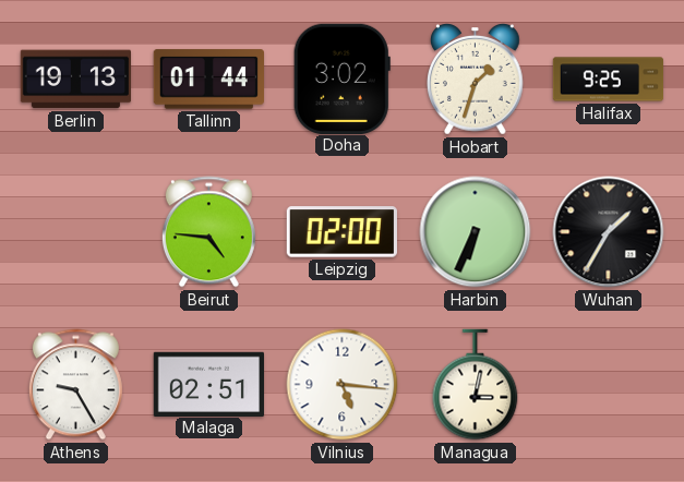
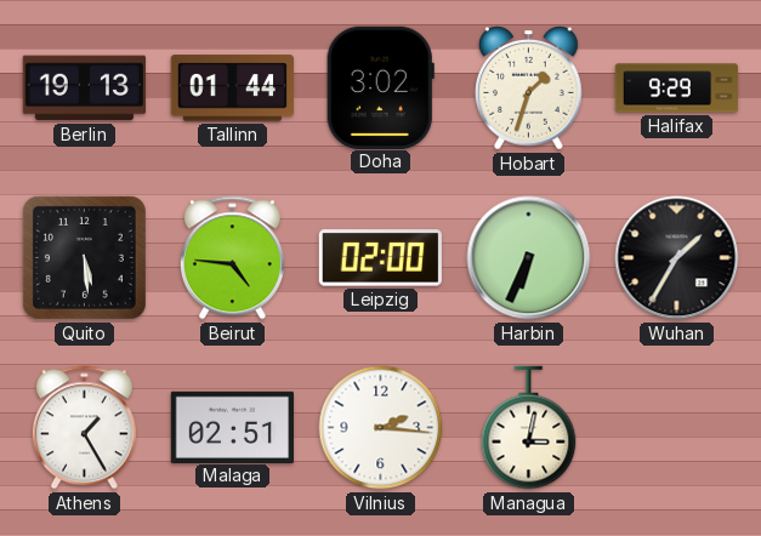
Halifax: 9:25 -> 9:29
Quito: none -> 5:29
Athens: 9:25 -> 1:25
Vilnius: 5:16 -> 2:16
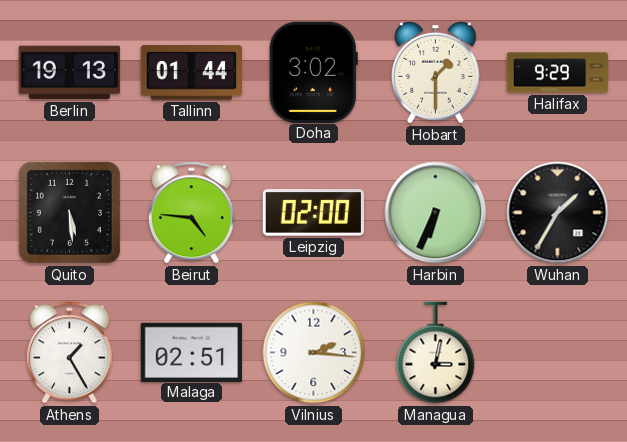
Hobart: 1:33 -> 1:30
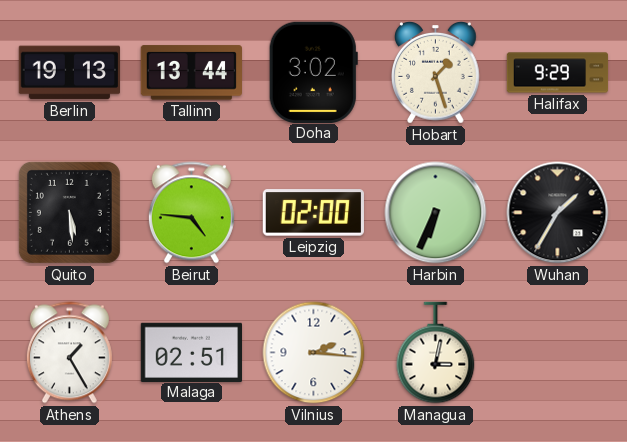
Tallinn: 01:44 -> 13:44
Hobart: 1:30 -> 1:27
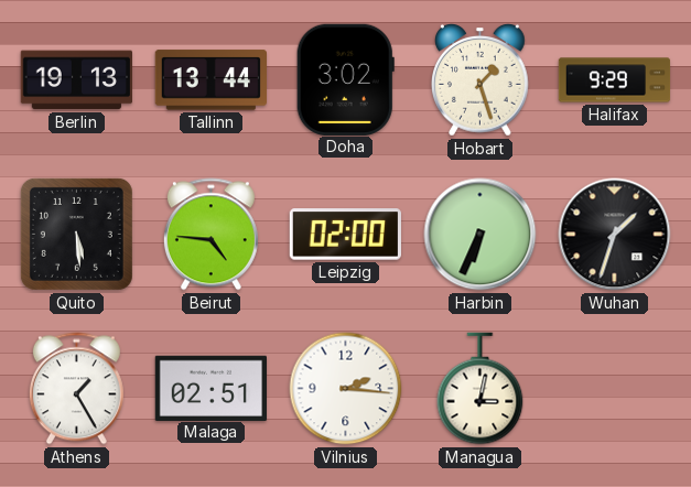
Wuhan: 1:35 -> 1:33
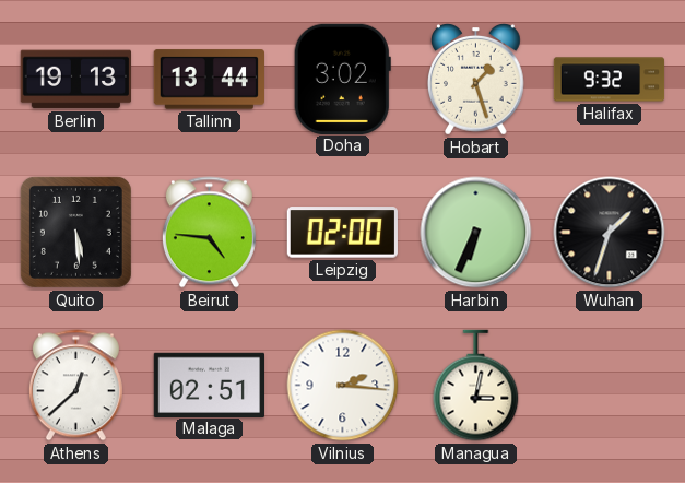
Halifax: 9:29 -> 9:32
Athens: 1:25 -> 12:38
